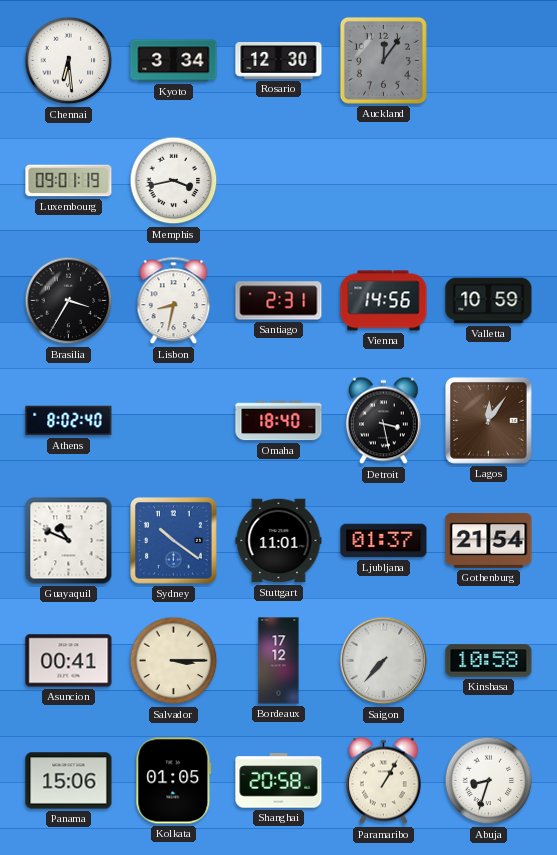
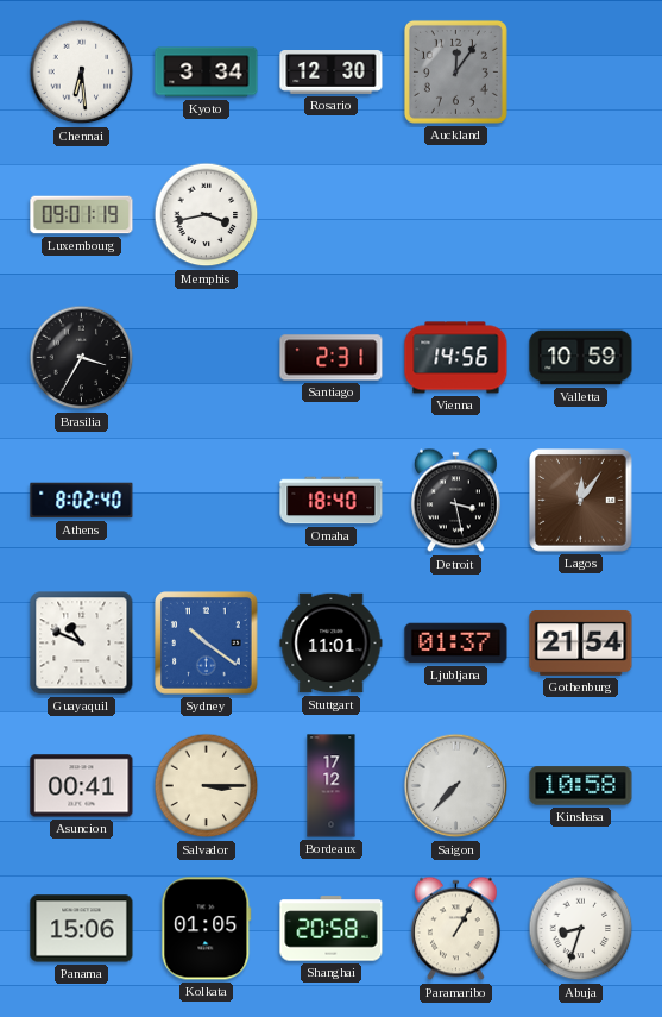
Lisbon: 8:32 -> none
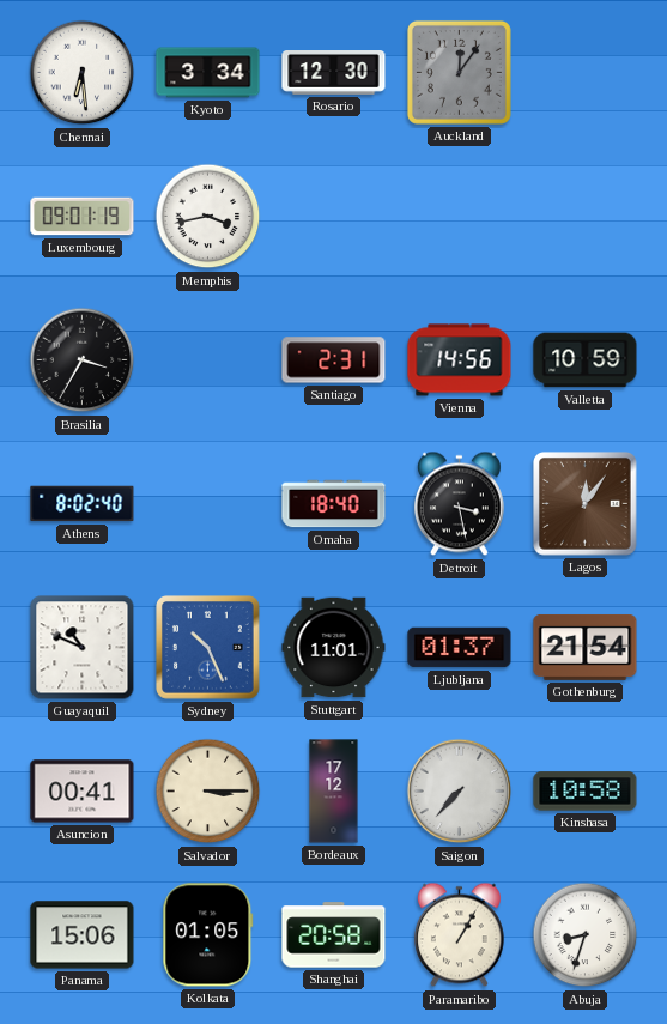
Sydney: 10:21 -> 10:26
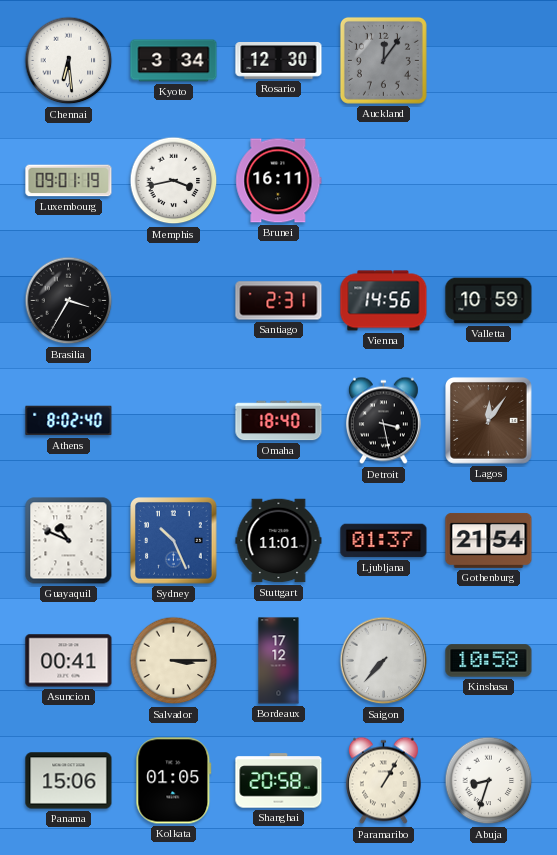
Brunei: none -> 16:11
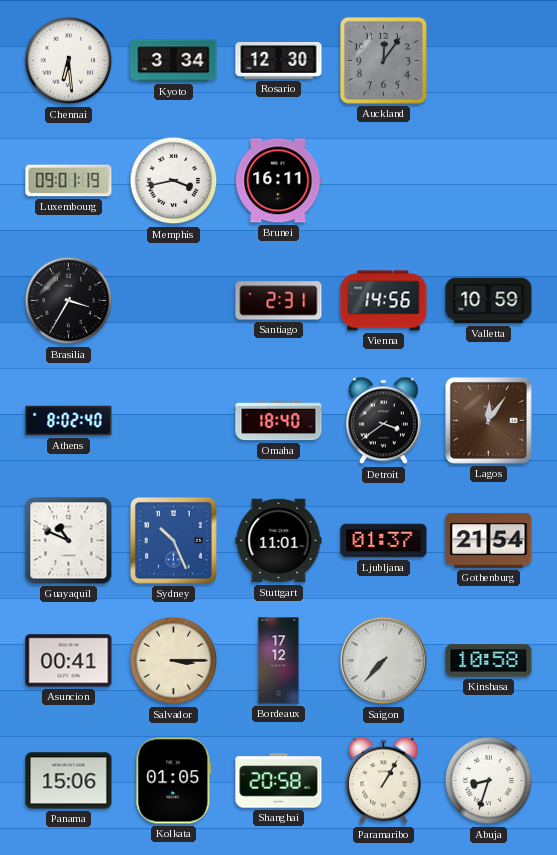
Detroit: 3:28 -> 3:39
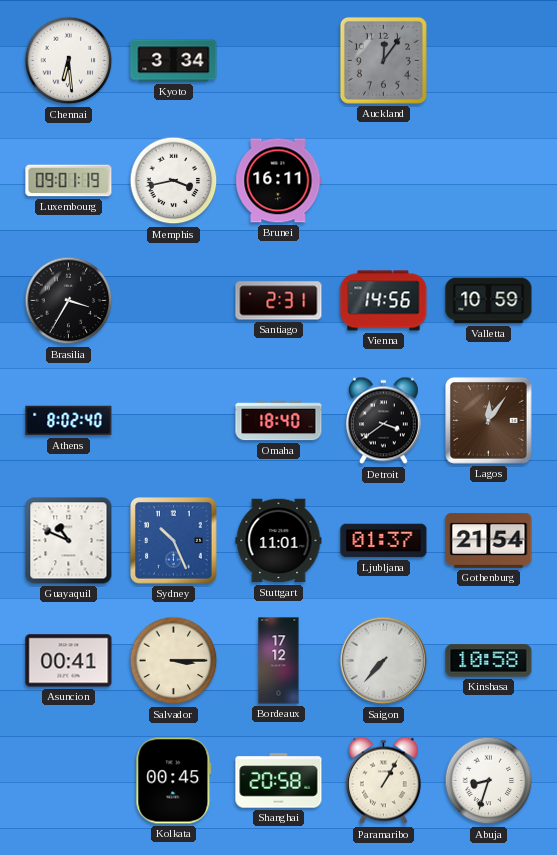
Rosario: 12:30 -> none
Panama: 15:06 -> none
Kolkata: 01:05 -> 00:45
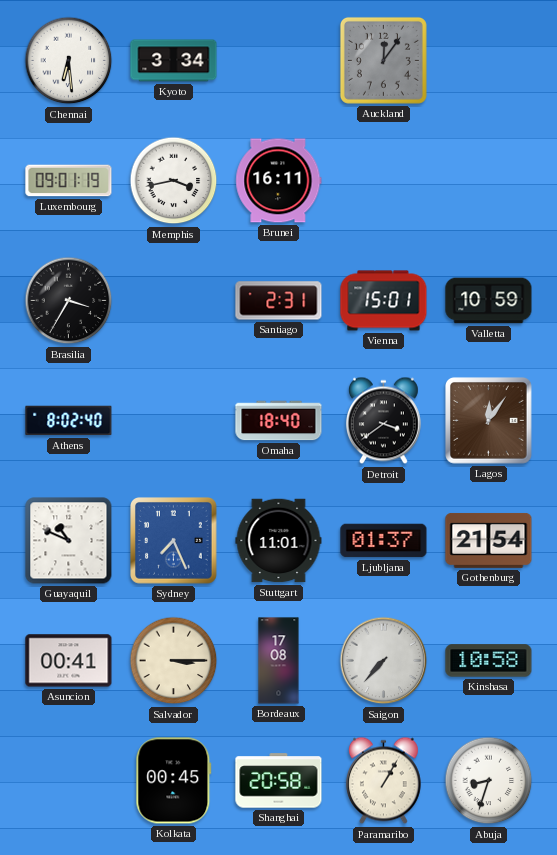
Vienna: 14:56 -> 15:01
Sydney: 10:26 -> 7:26
Bordeaux: 17:12 -> 17:08
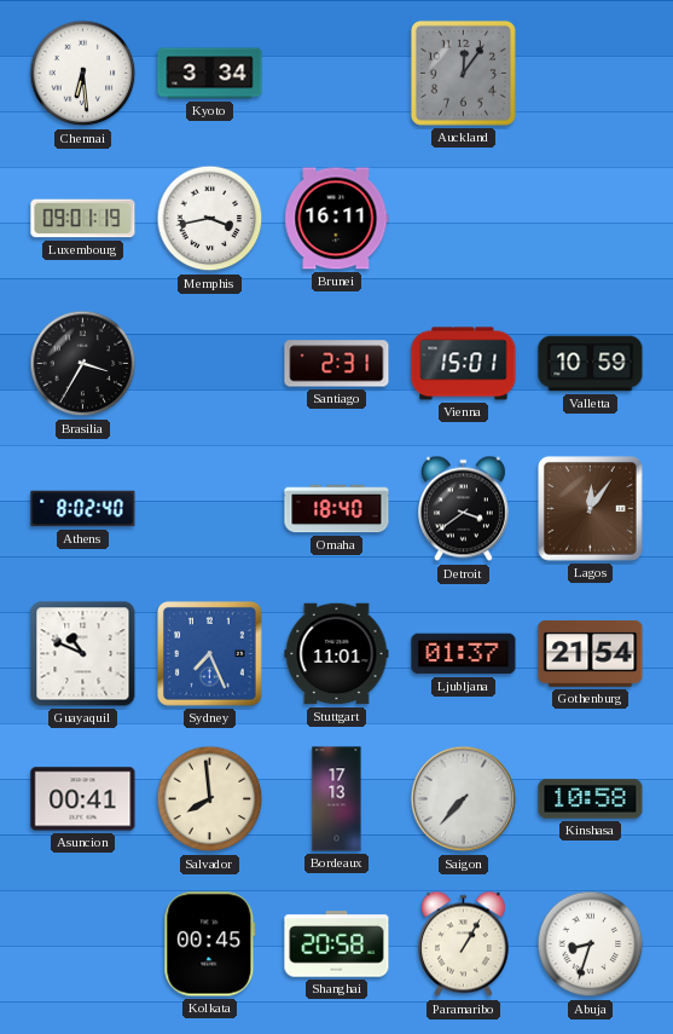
Salvador: 3:15 -> 7:59
Bordeaux: 17:08 -> 17:13
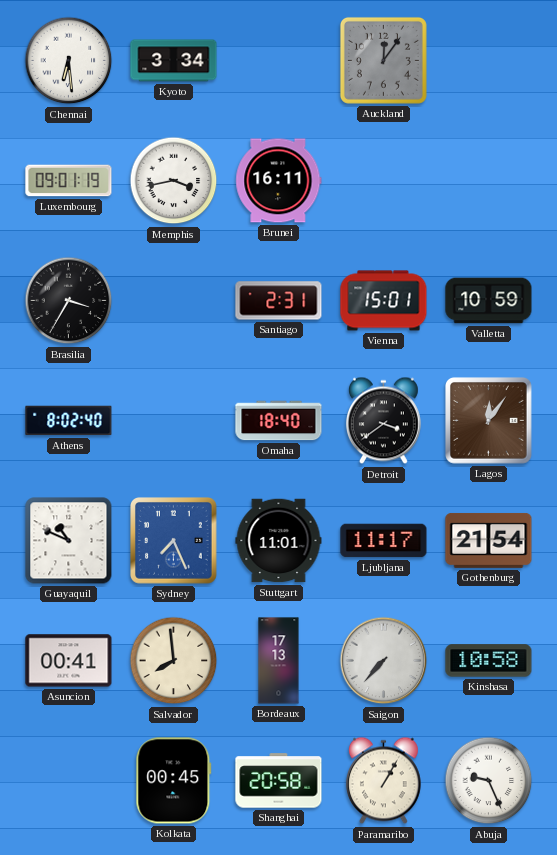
Ljubljana: 01:37 -> 11:17
Abuja: 8:33 -> 9:26
